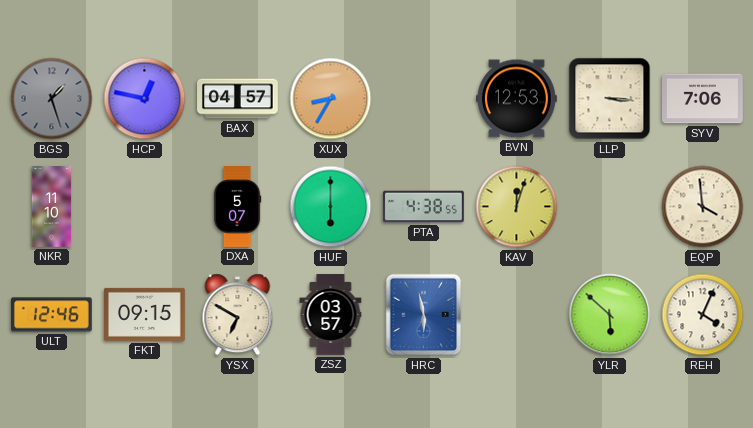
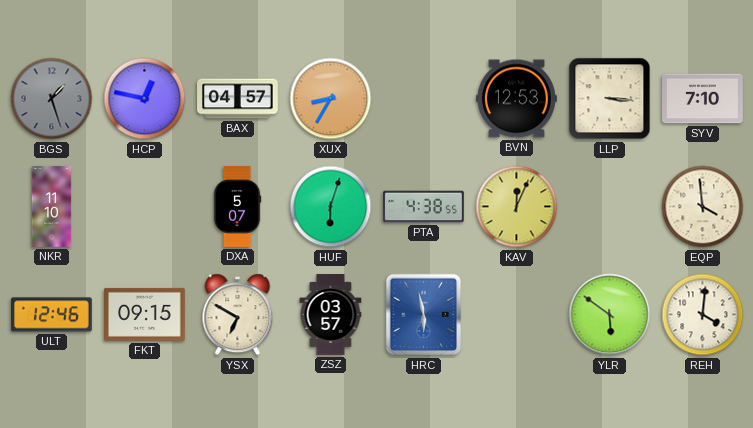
SYV: 7:06 -> 7:10
HUF: 6:00 -> 6:03
KAV: 12:03 -> 12:04
YLR: 5:52 -> 5:51
REH: 4:04 -> 4:01
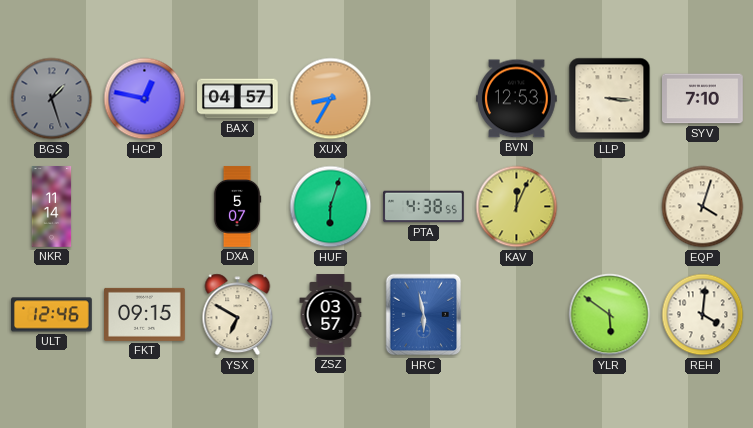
NKR: 11:10 -> 11:14
EQP: 3:59 -> 4:03
